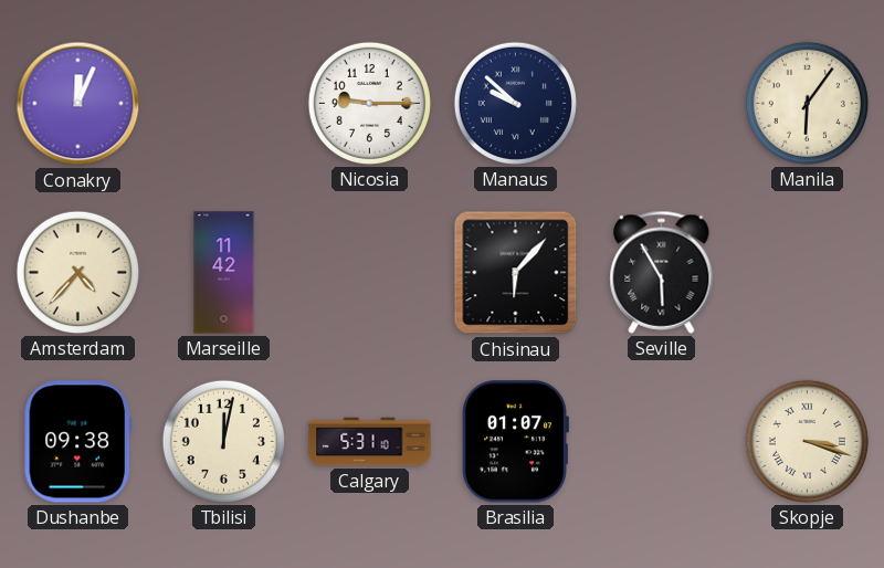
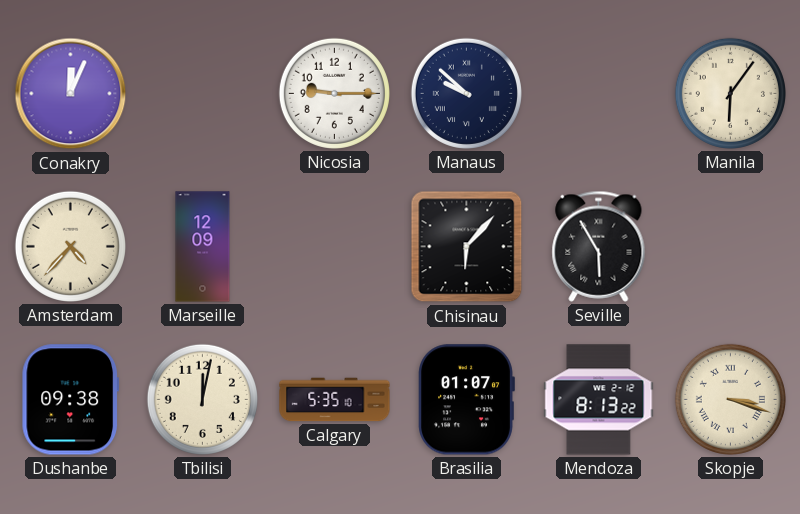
Marseille: 11:42 -> 12:09
Calgary: 5:31 -> 5:35
Mendoza: none -> 8:13
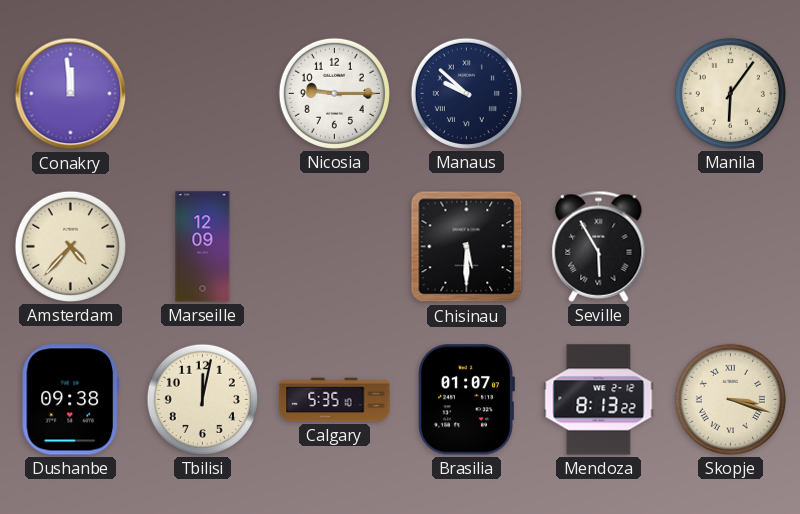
Conakry: 12:04 -> 11:59
Chisinau: 6:07 -> 5:30
